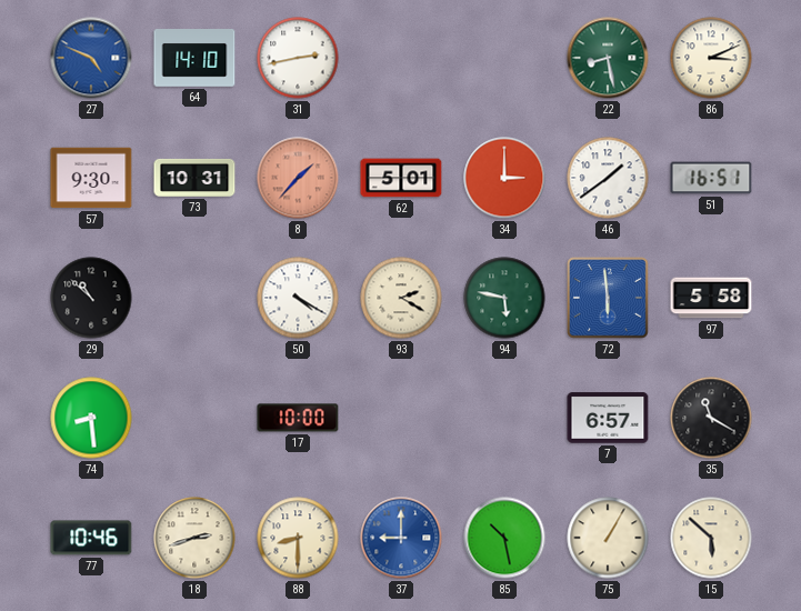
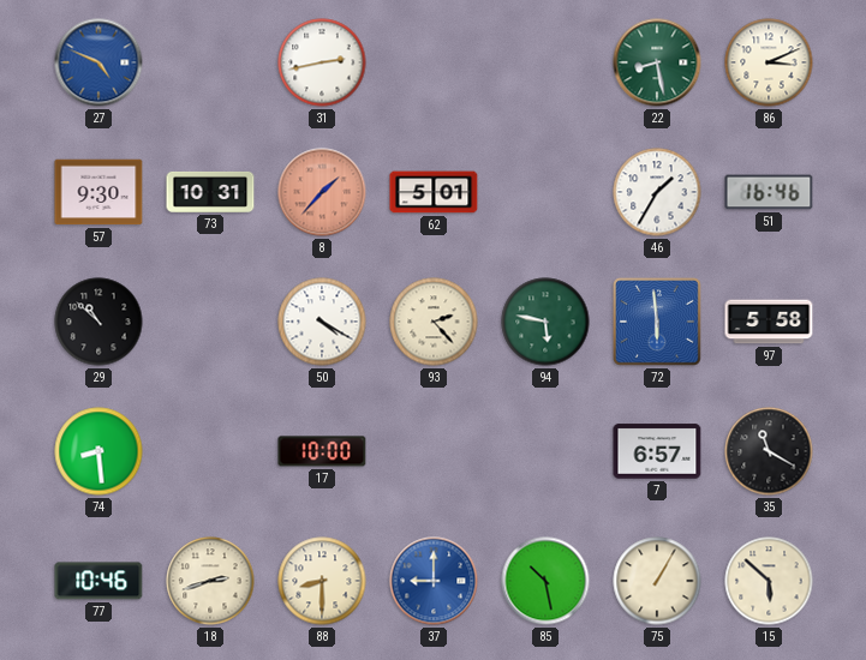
64: 14:10 -> none
34: 3:00 -> none
46: 1:39 -> 1:35
51: 16:51 -> 16:46
93: 2:20 -> 2:23
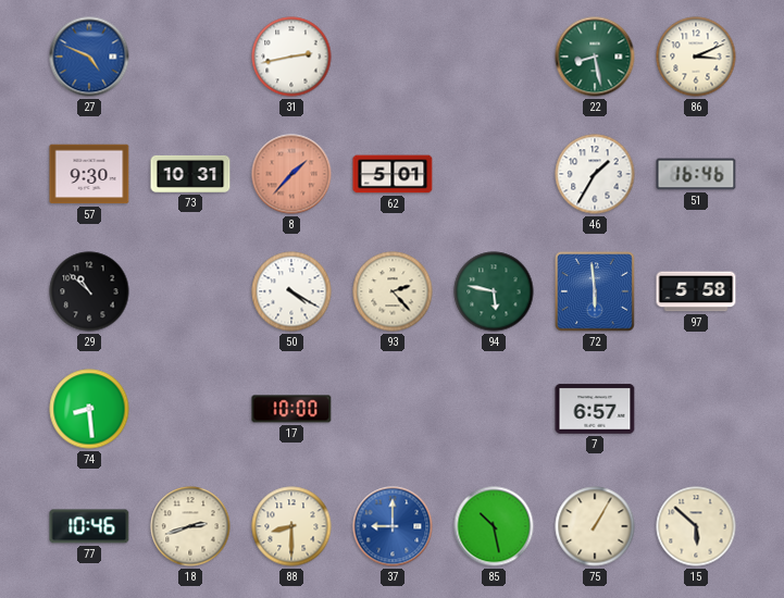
35: 11:20 -> none
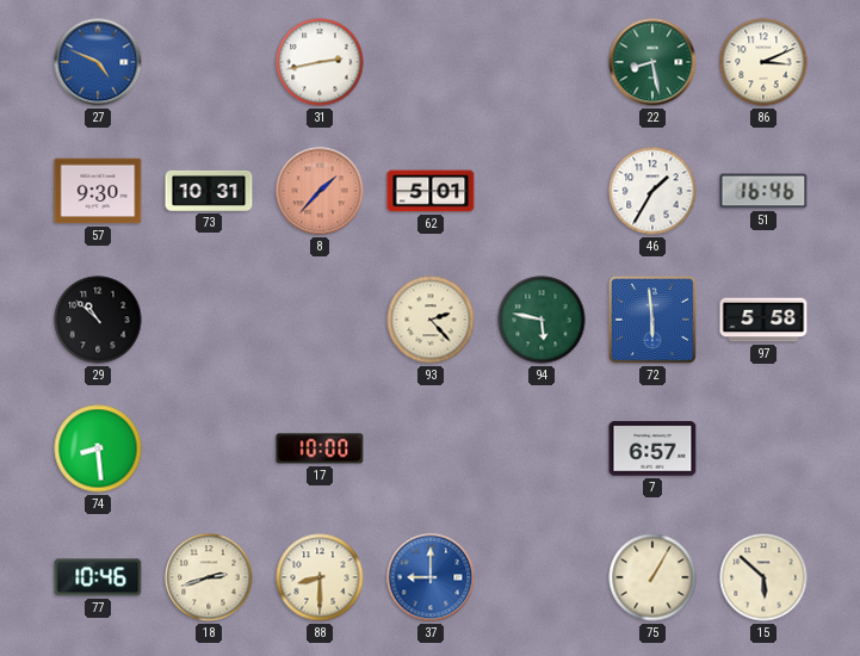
50: 4:20 -> none
85: 10:28 -> none
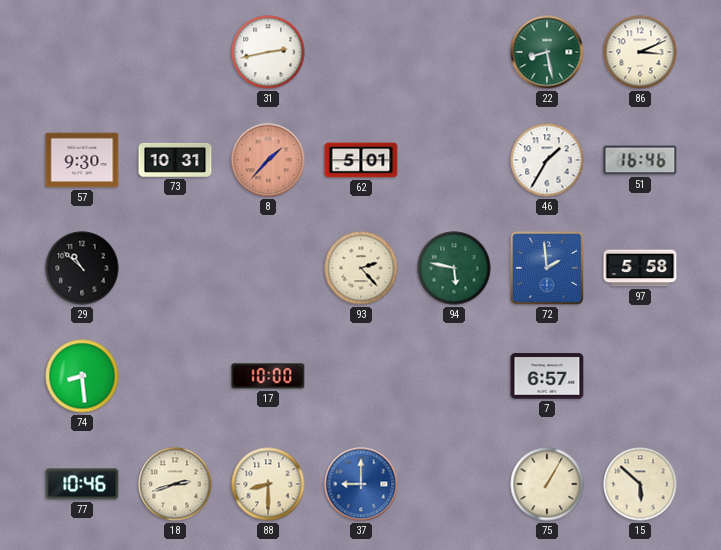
27: 4:49 -> none
72: 5:59 -> 1:59
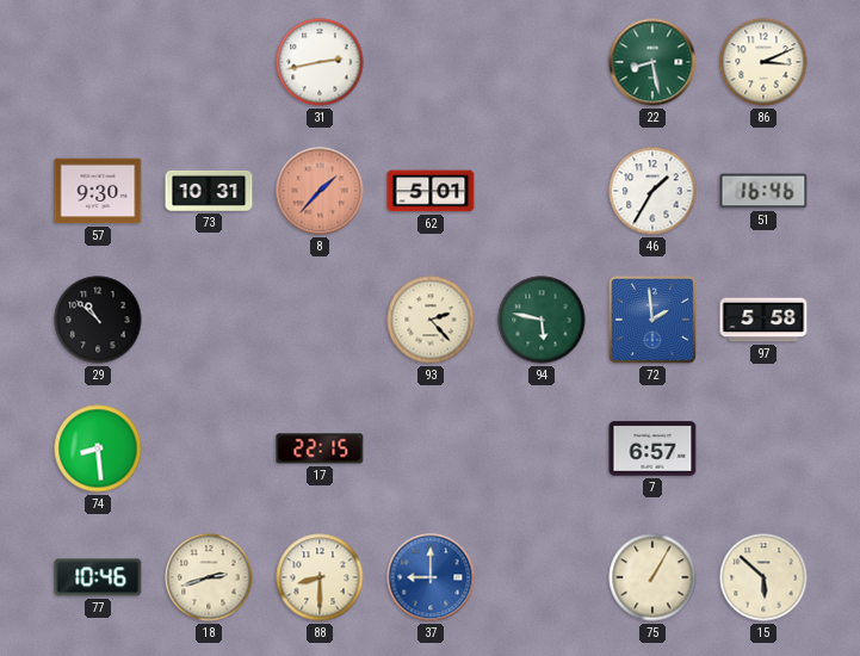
17: 10:00 -> 22:15
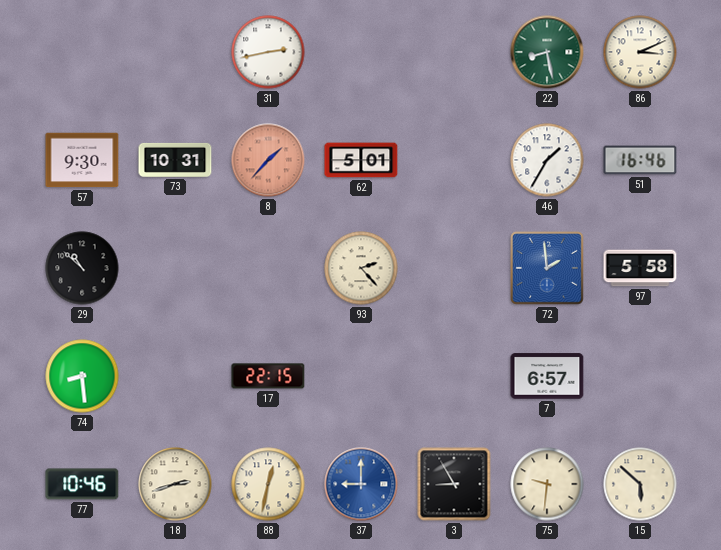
94: 5:47 -> none
88: 8:30 -> 12:32
3: none -> 8:55
75: 1:05 -> 9:31
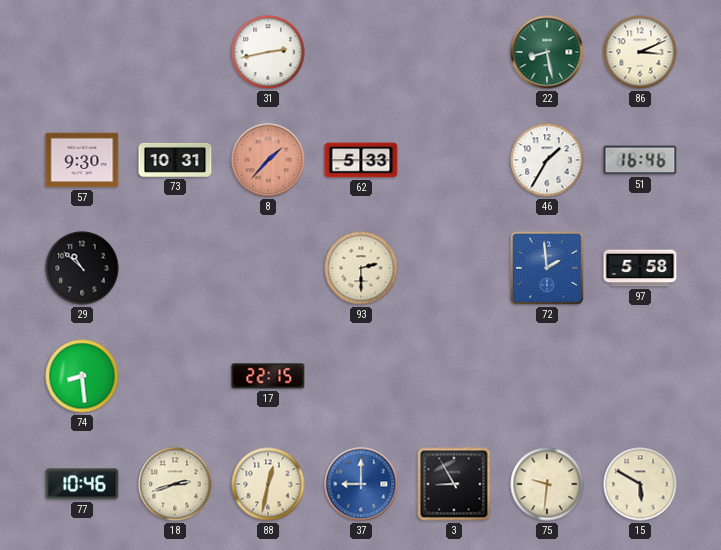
62: 5:01 -> 5:33
93: 2:23 -> 2:30
7: 6:57 -> none
15: 5:52 -> 5:50
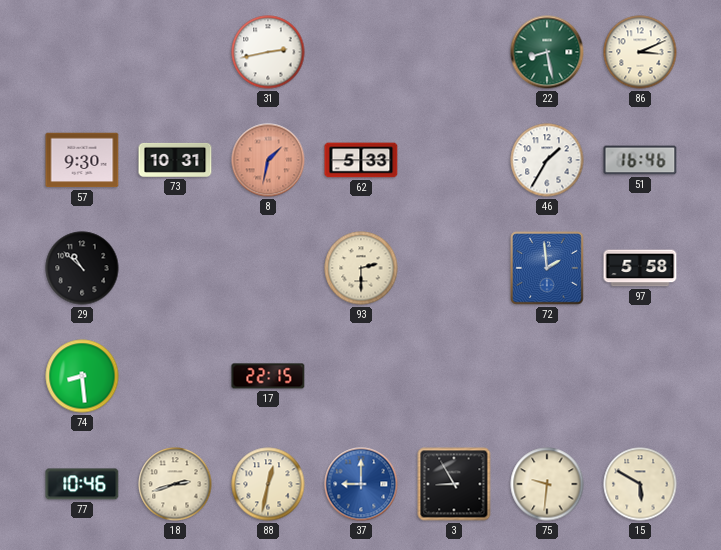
8: 1:37 -> 1:32
